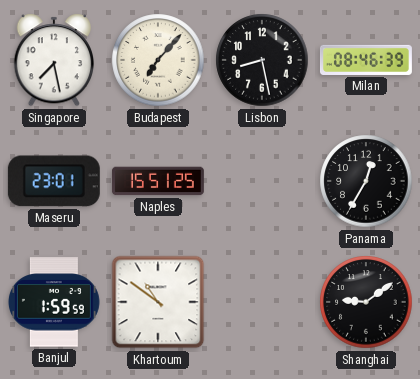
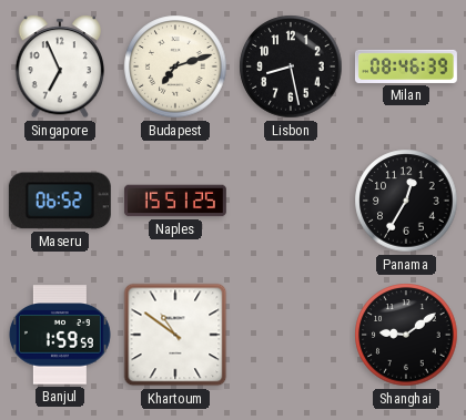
Singapore: 7:28 -> 6:56
Budapest: 7:07 -> 7:12
Maseru: 23:01 -> 06:52
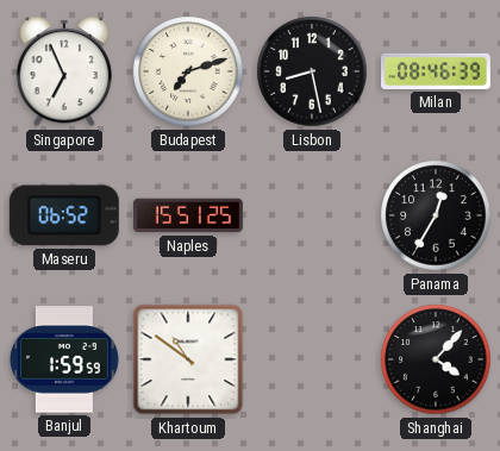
Shanghai: 9:09 -> 4:07
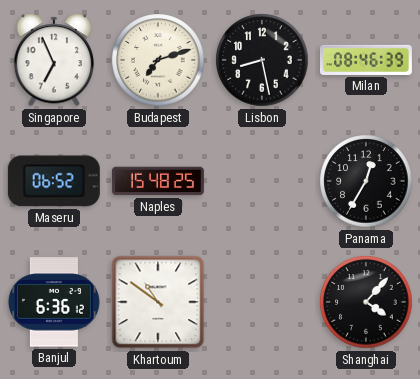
Naples: 15:51 -> 15:48
Banjul: 1:59 -> 6:36
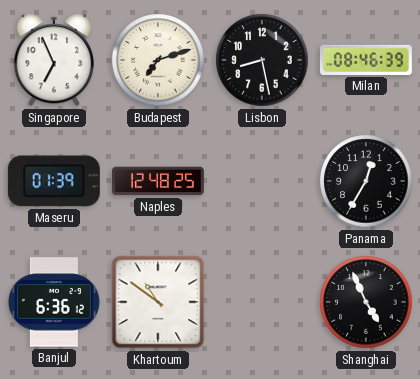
Maseru: 06:52 -> 01:39
Naples: 15:48 -> 12:48
Shanghai: 4:07 -> 4:56
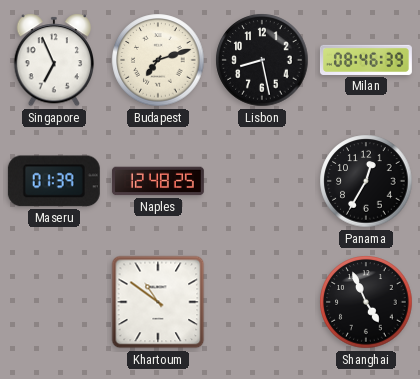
Banjul: 6:36 -> none
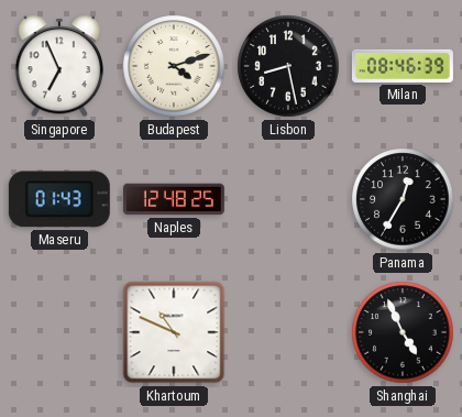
Budapest: 7:12 -> 4:12
Maseru: 01:39 -> 01:43
Khartoum: 10:51 -> 10:49
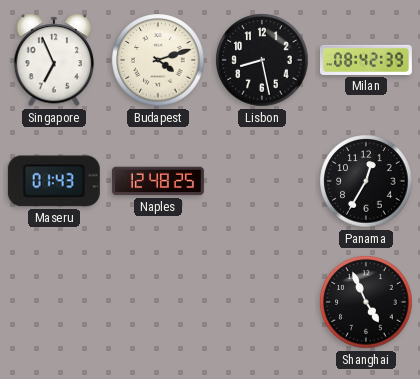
Milan: 08:46 -> 08:42
Khartoum: 10:49 -> none
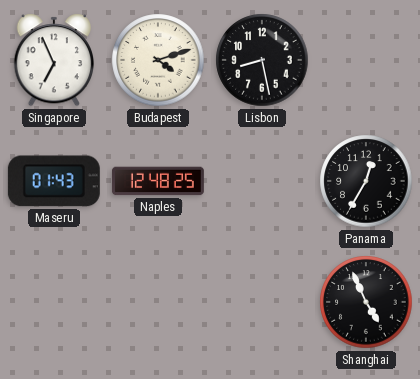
Milan: 08:42 -> none
